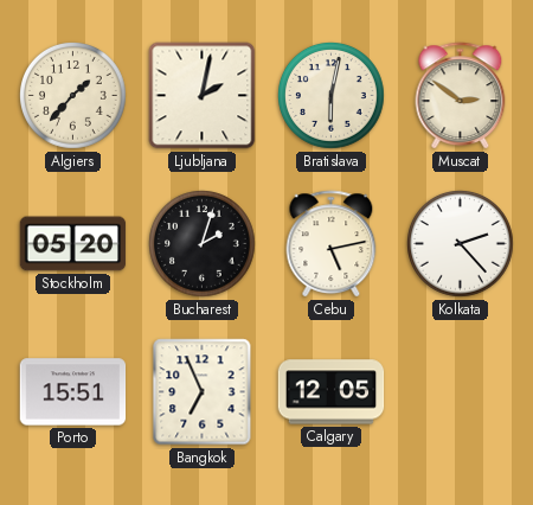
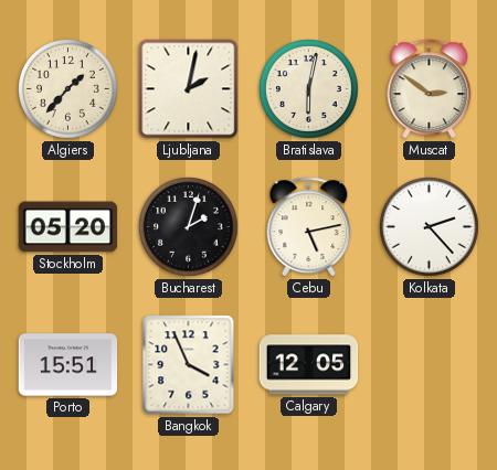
Bangkok: 6:56 -> 3:56
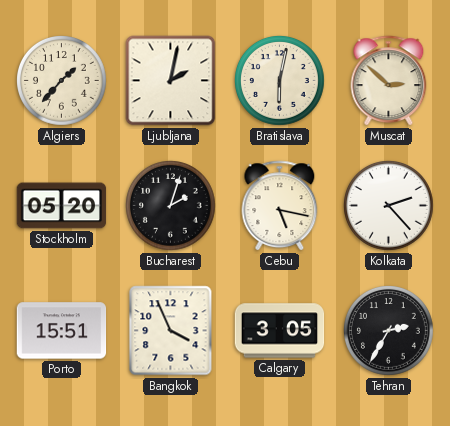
Muscat: 2:51 -> 2:52
Cebu: 5:13 -> 5:17
Calgary: 12:05 -> 3:05
Tehran: none -> 2:35
